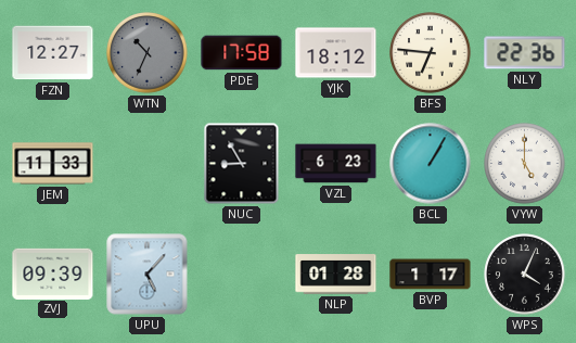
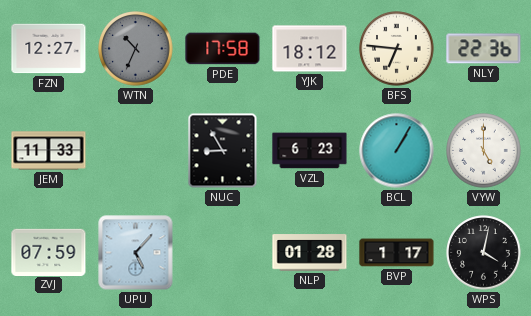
ZVJ: 09:39 -> 07:59
WPS: 4:04 -> 4:02
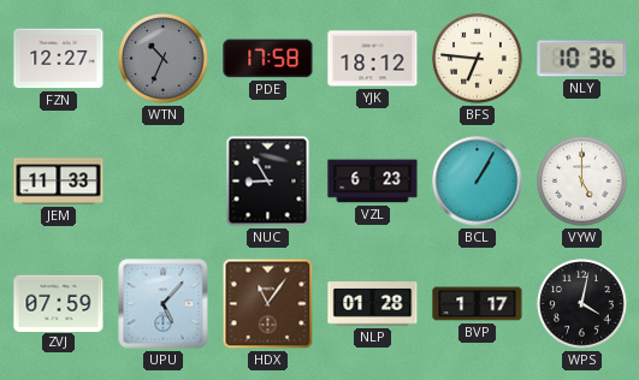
NLY: 22:36 -> 10:36
HDX: none -> 11:06
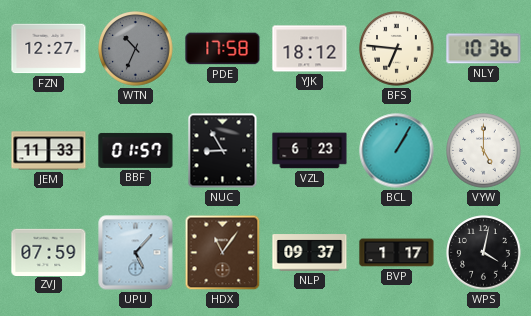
BBF: none -> 01:57
NLP: 01:28 -> 09:37
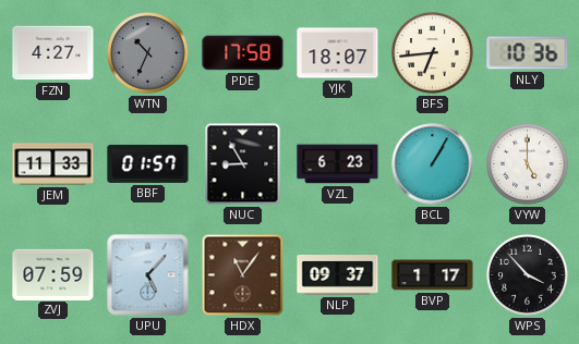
FZN: 12:27 -> 4:27
YJK: 18:12 -> 18:07
BFS: 6:46 -> 6:44
WPS: 4:02 -> 3:53
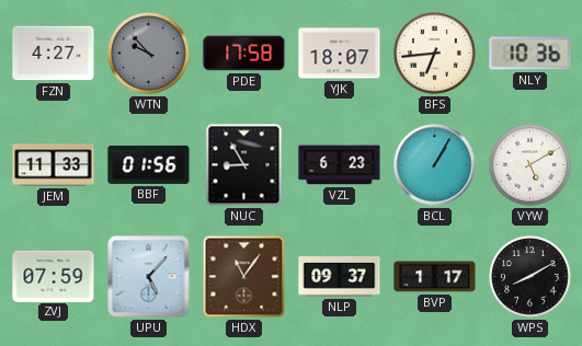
WTN: 10:34 -> 9:53
BBF: 01:57 -> 01:56
VYW: 5:00 -> 5:10
WPS: 3:53 -> 8:10
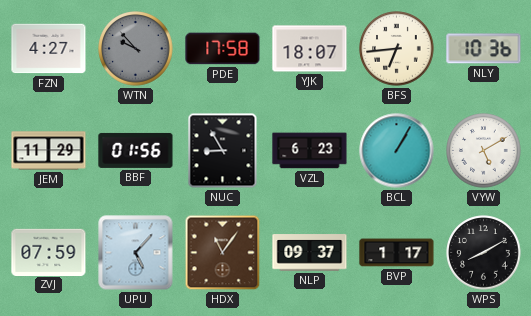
JEM: 11:33 -> 11:29
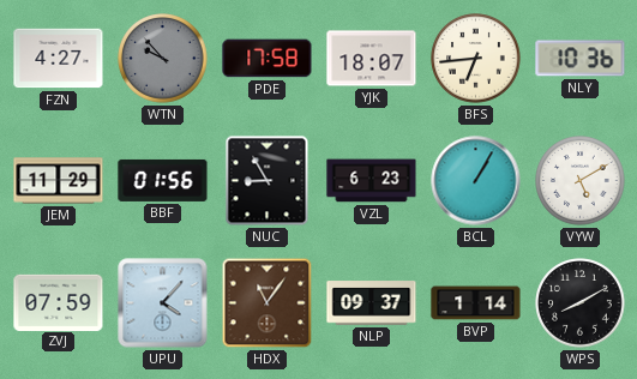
UPU: 5:07 -> 4:07
BVP: 1:17 -> 1:14
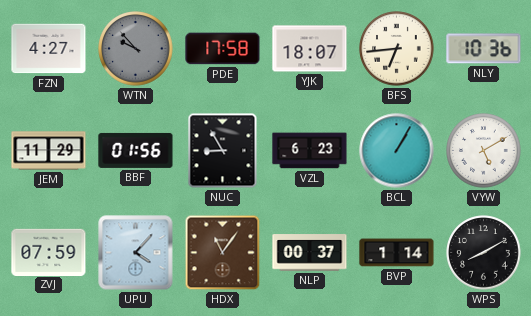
NLP: 09:37 -> 00:37
